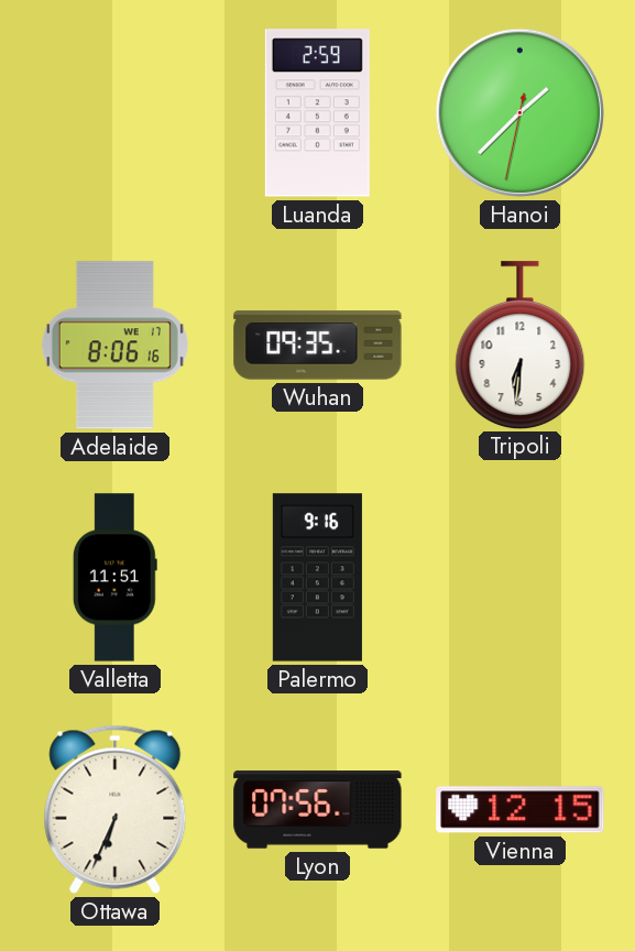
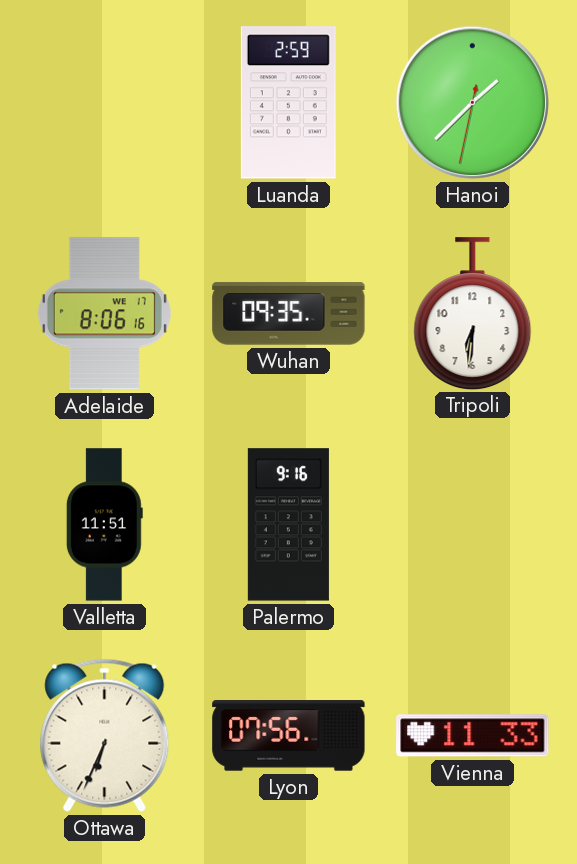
Vienna: 12:15 -> 11:33
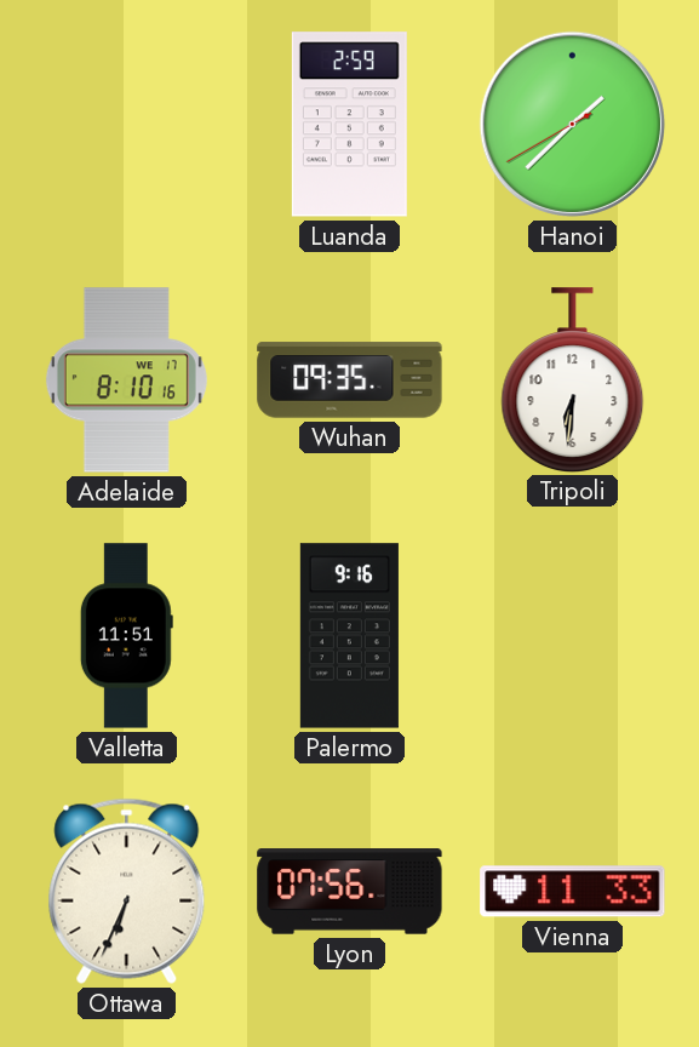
Hanoi: 1:37:32 -> 1:37:40
Adelaide: 8:06 -> 8:10
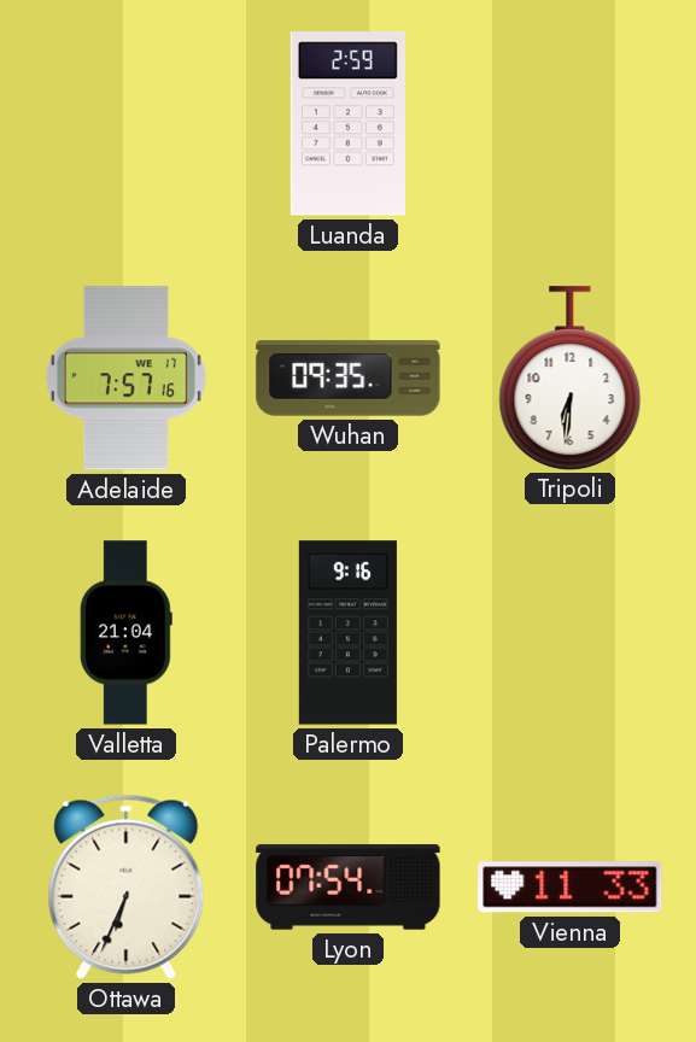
Hanoi: 1:37 -> none
Adelaide: 8:10 -> 7:57
Valletta: 11:51 -> 21:04
Lyon: 07:56 -> 07:54
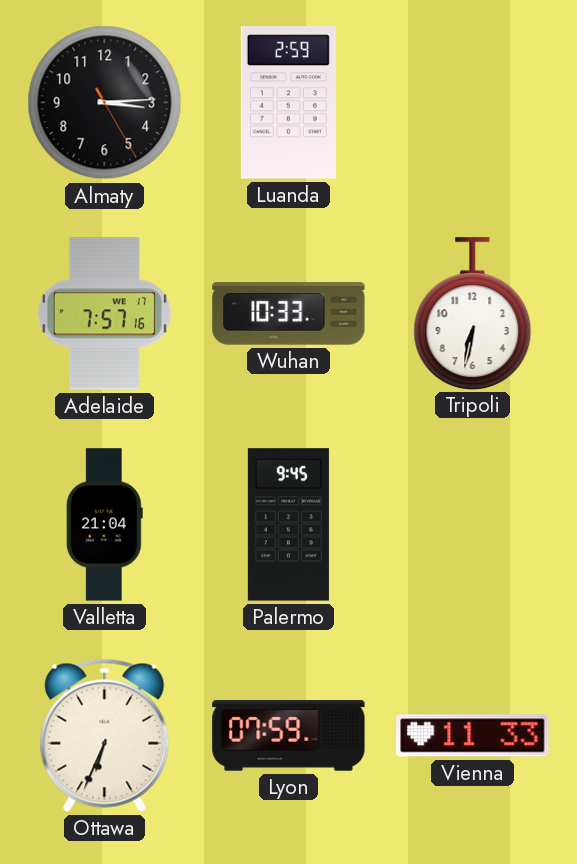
Almaty: none -> 3:14
Wuhan: 09:35 -> 10:33
Tripoli: 6:31 -> 6:32
Palermo: 9:16 -> 9:45
Lyon: 07:54 -> 07:59
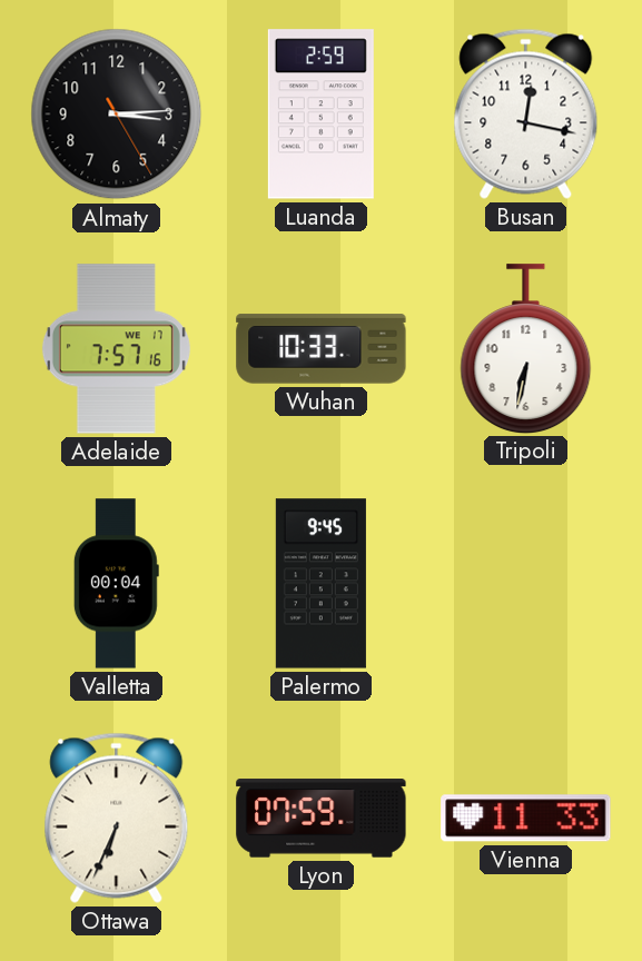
Busan: none -> 12:17
Valletta: 21:04 -> 00:04
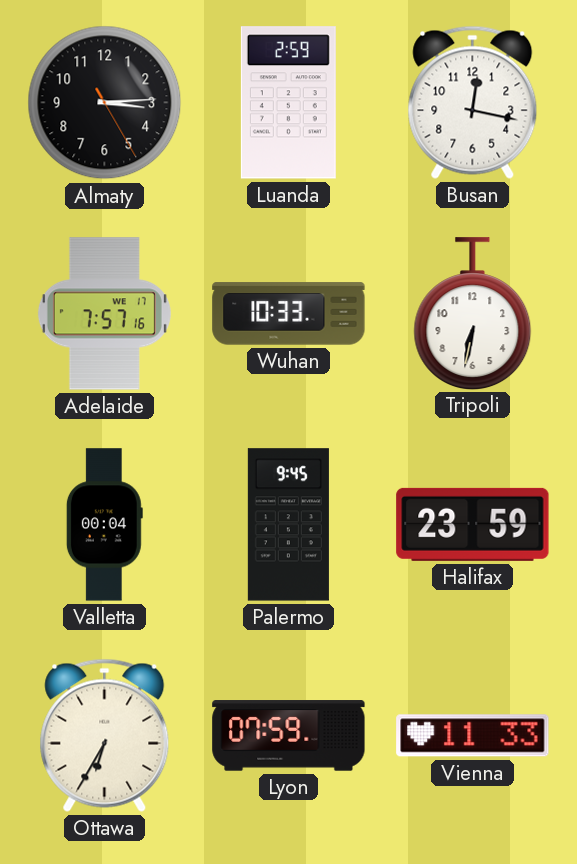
Halifax: none -> 23:59
Ottawa: 6:34 -> 6:35
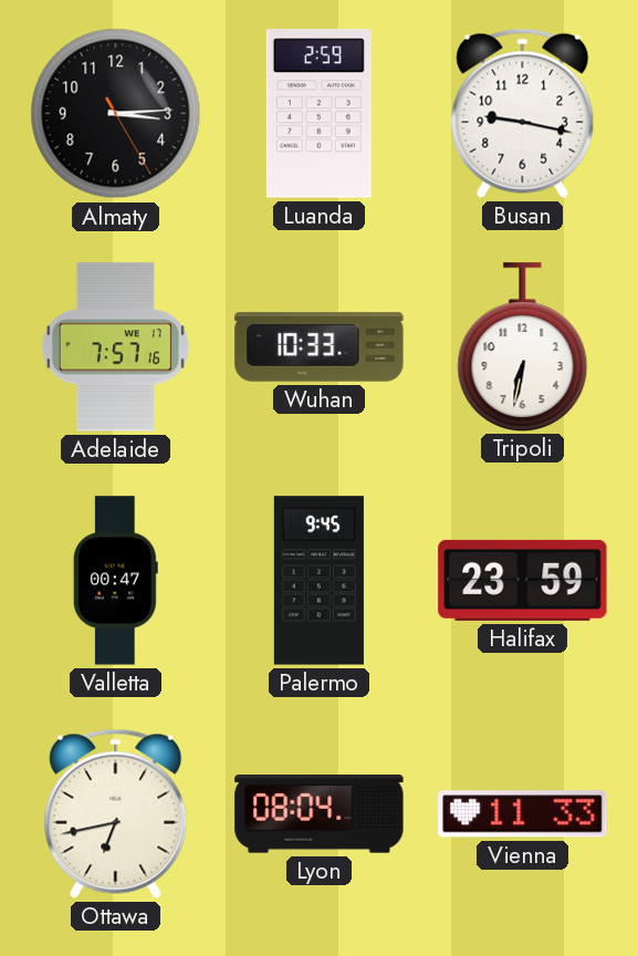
Busan: 12:17 -> 9:17
Valletta: 00:04 -> 00:47
Ottawa: 6:35 -> 6:43
Lyon: 07:59 -> 08:04
